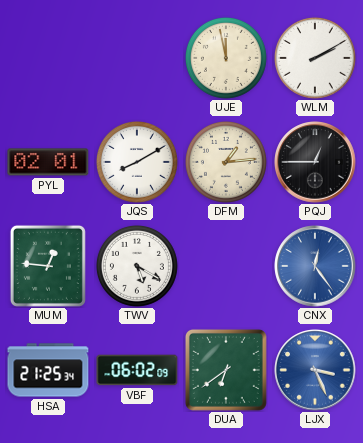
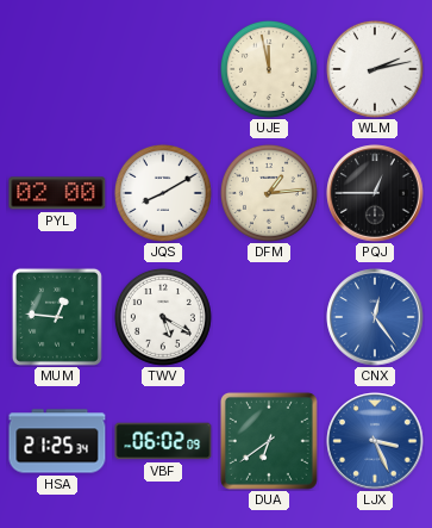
WLM: 2:10 -> 2:13
PYL: 02:01 -> 02:00
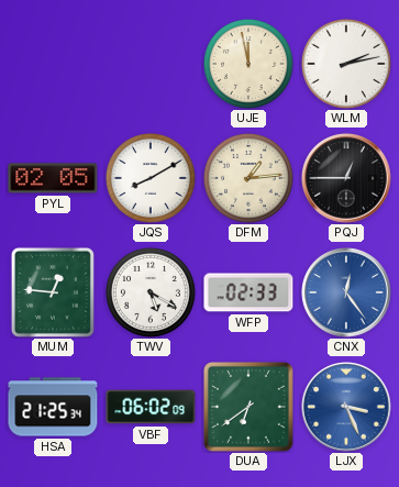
PYL: 02:00 -> 02:05
WFP: none -> 02:33
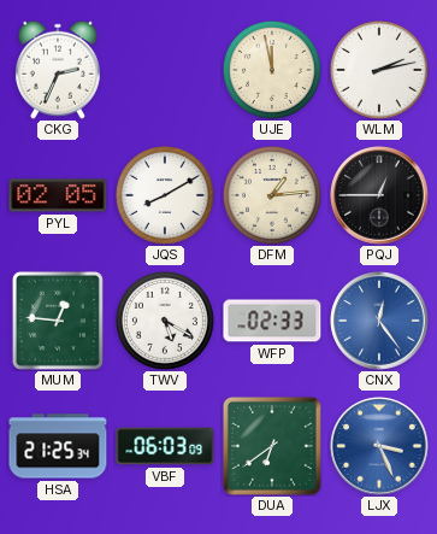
CKG: none -> 2:34
VBF: 06:02 -> 06:03
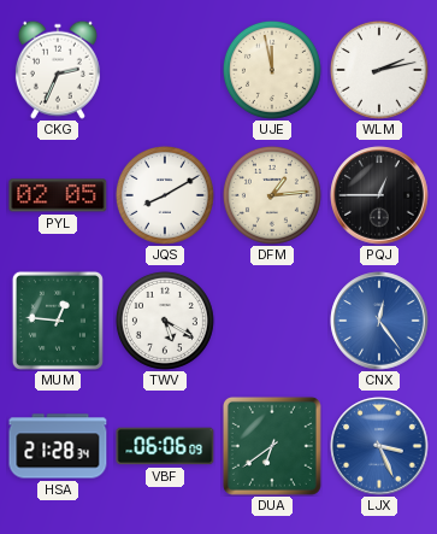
WFP: 02:33 -> none
HSA: 21:25 -> 21:28
VBF: 06:03 -> 06:06
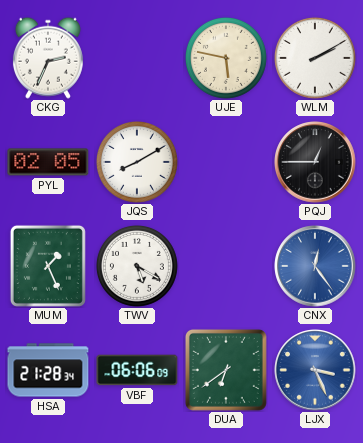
UJE: 11:58 -> 5:47
WLM: 2:13 -> 2:10
DFM: 1:14 -> none
MUM: 12:46 -> 1:26
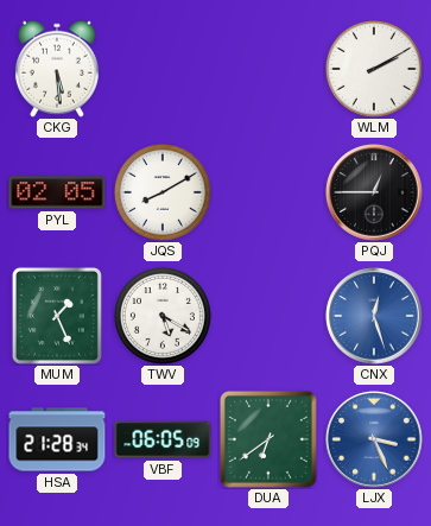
CKG: 2:34 -> 5:29
UJE: 5:47 -> none
CNX: 12:24 -> 12:27
VBF: 06:06 -> 06:05
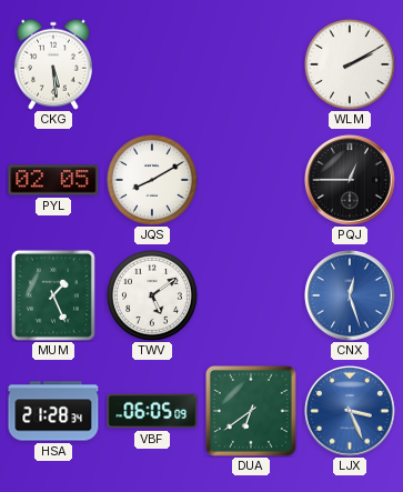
TWV: 5:20 -> 5:09
